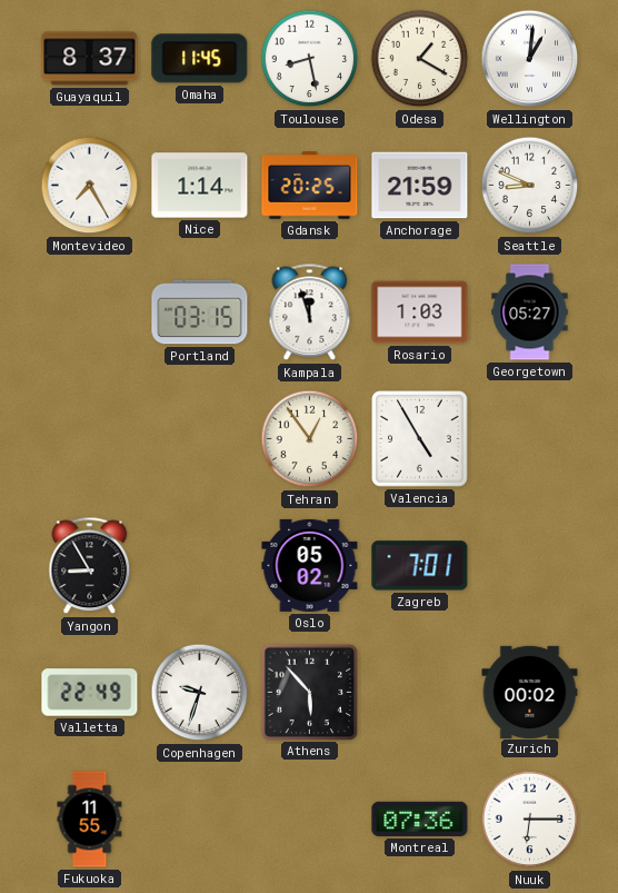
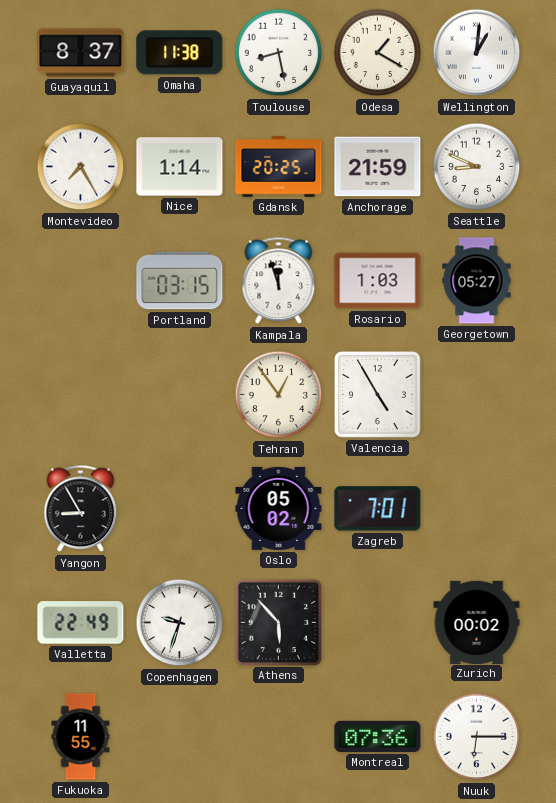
Omaha: 11:45 -> 11:38
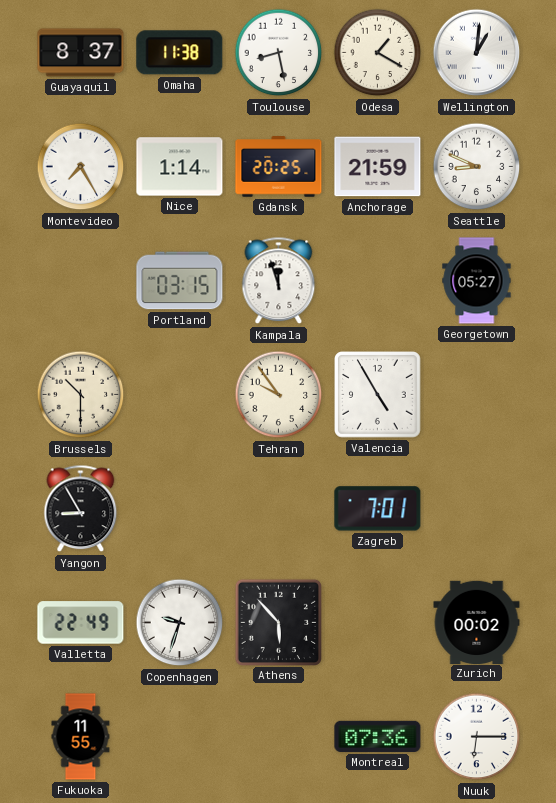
Rosario: 1:03 -> none
Brussels: none -> 10:30
Tehran: 12:54 -> 9:54
Oslo: 05:02 -> none
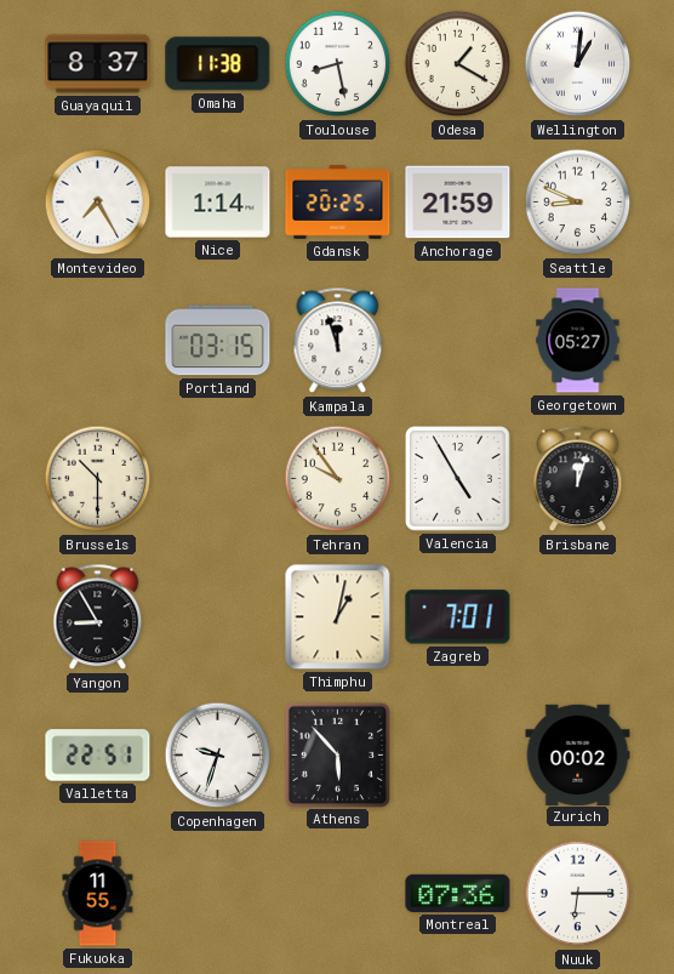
Brisbane: none -> 12:03
Thimphu: none -> 1:02
Valletta: 22:49 -> 22:51
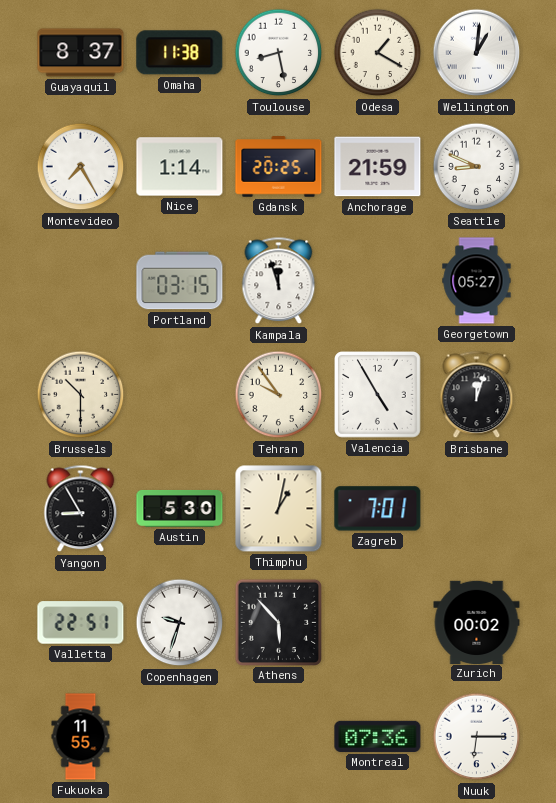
Austin: none -> 5:30
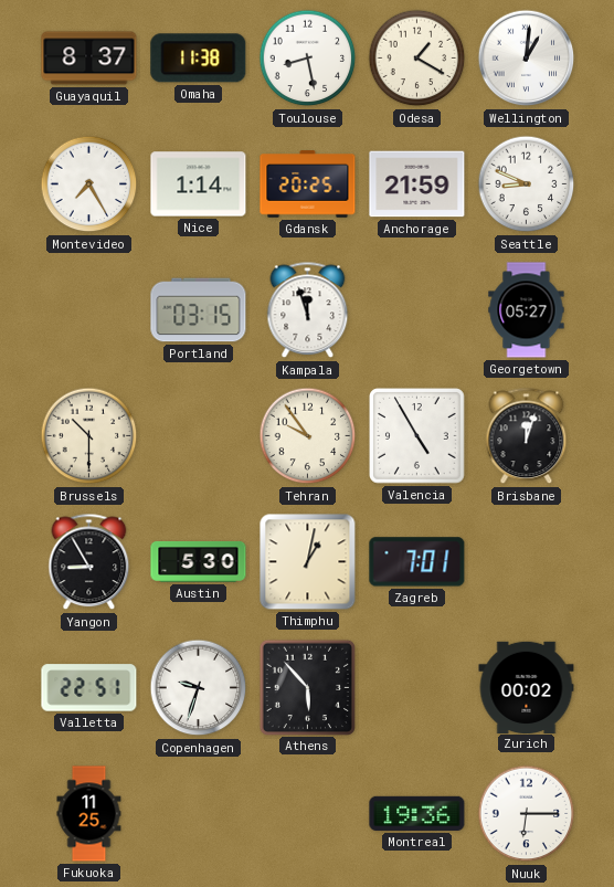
Fukuoka: 11:55 -> 11:25
Montreal: 07:36 -> 19:36
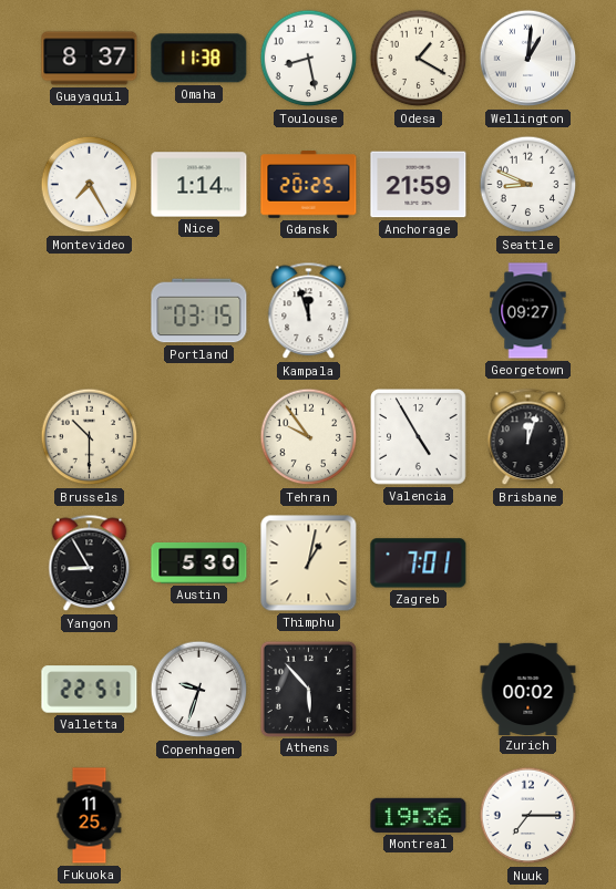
Georgetown: 05:27 -> 09:27
Nuuk: 6:15 -> 7:15
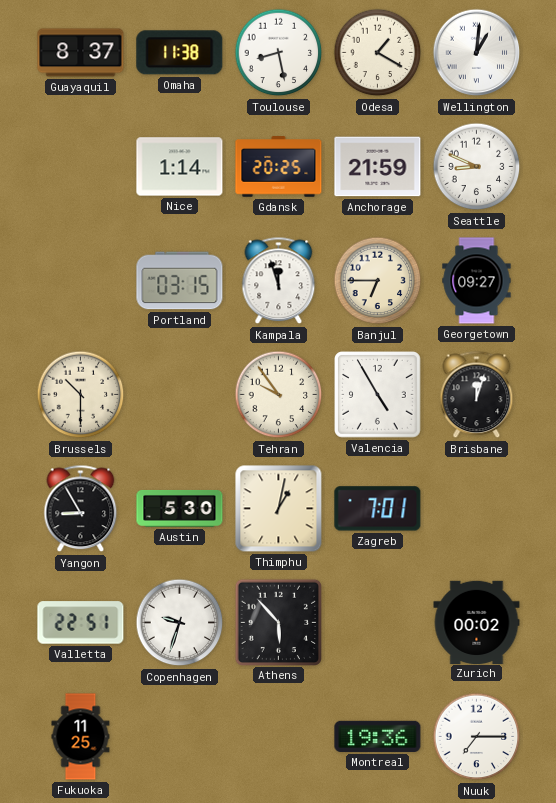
Montevideo: 7:25 -> none
Banjul: none -> 6:45
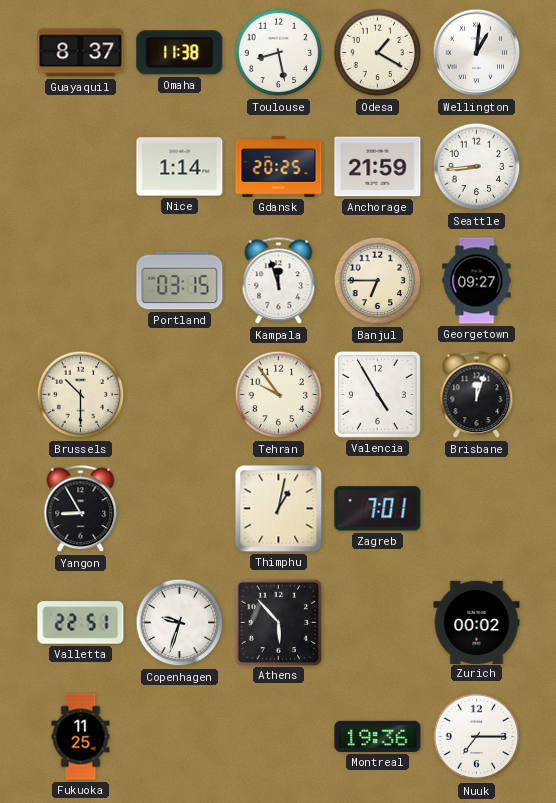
Seattle: 8:49 -> 8:44
Austin: 5:30 -> none
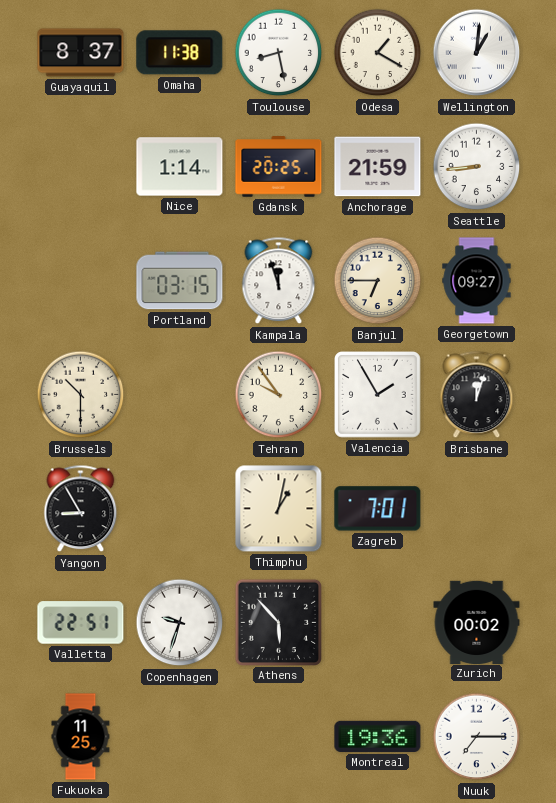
Valencia: 4:55 -> 1:55
